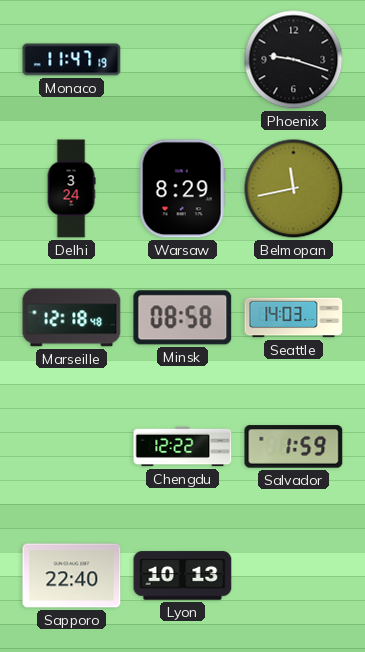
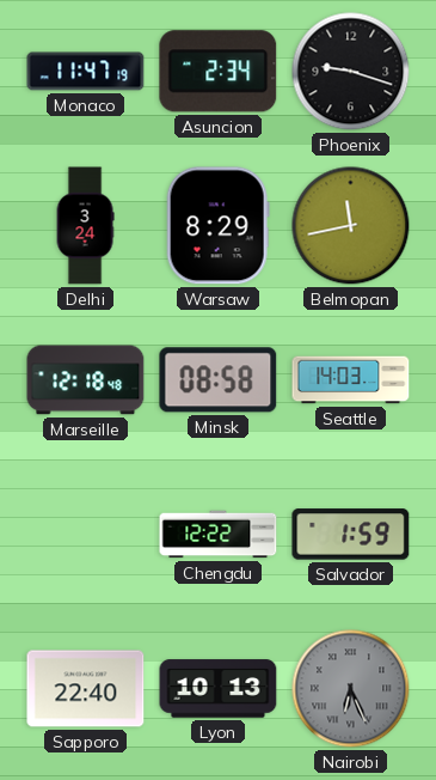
Asuncion: none -> 2:34
Nairobi: none -> 6:26
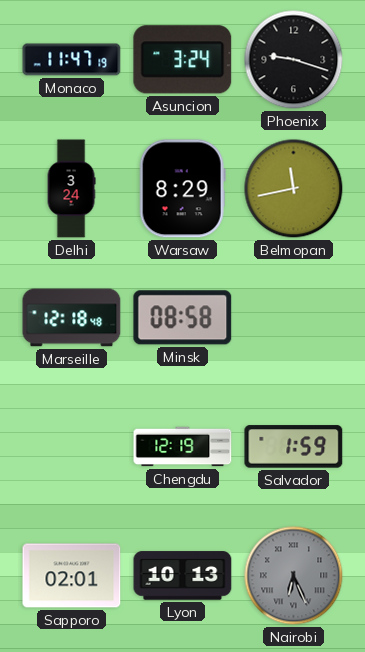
Asuncion: 2:34 -> 3:24
Seattle: 14:03 -> none
Chengdu: 12:22 -> 12:19
Sapporo: 22:40 -> 02:01
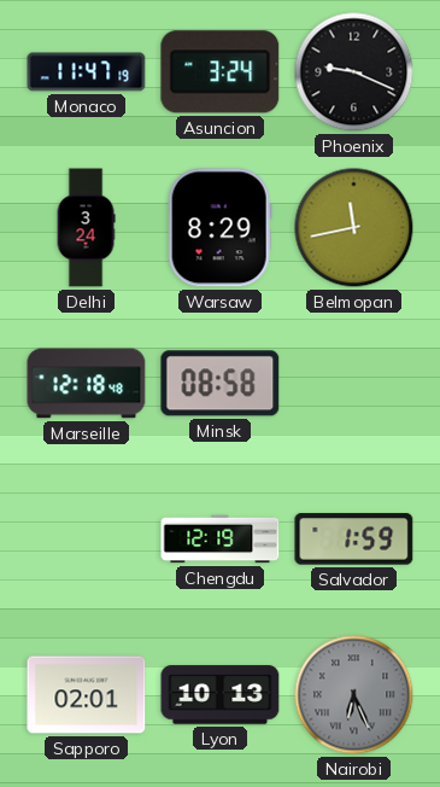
Phoenix: 9:18 -> 9:19
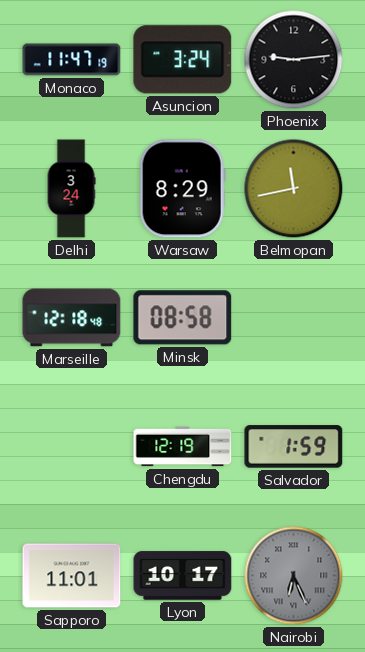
Phoenix: 9:19 -> 9:14
Sapporo: 02:01 -> 11:01
Lyon: 10:13 -> 10:17
